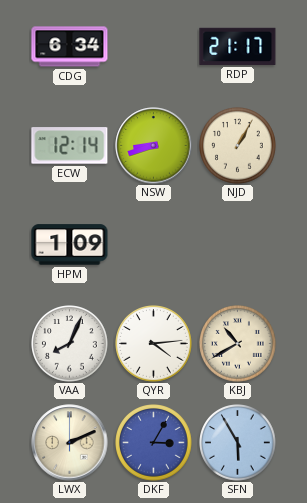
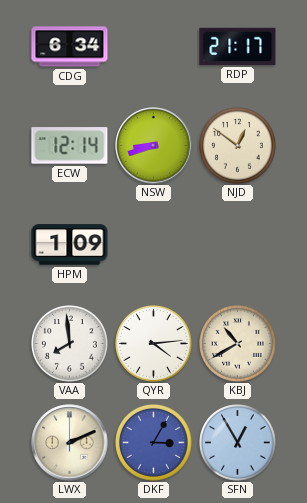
NJD: 1:05 -> 12:51
VAA: 8:04 -> 7:59
SFN: 5:55 -> 12:55
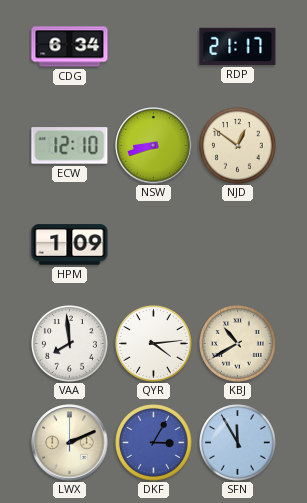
ECW: 12:14 -> 12:10
SFN: 12:55 -> 11:55
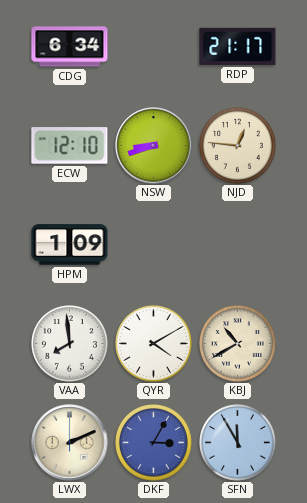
NJD: 12:51 -> 12:46
QYR: 4:14 -> 4:10
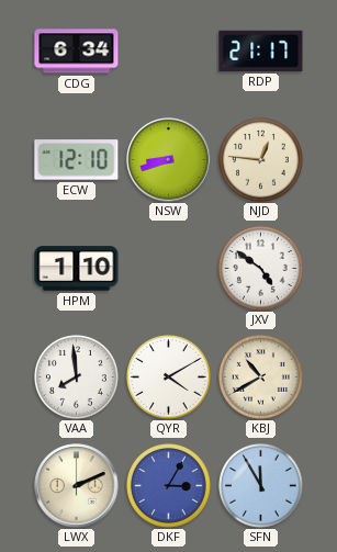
HPM: 1:09 -> 1:10
JXV: none -> 4:51
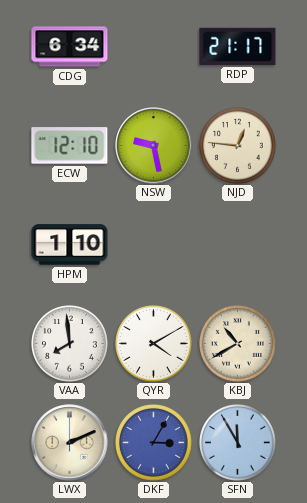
NSW: 8:42 -> 9:28
JXV: 4:51 -> none
